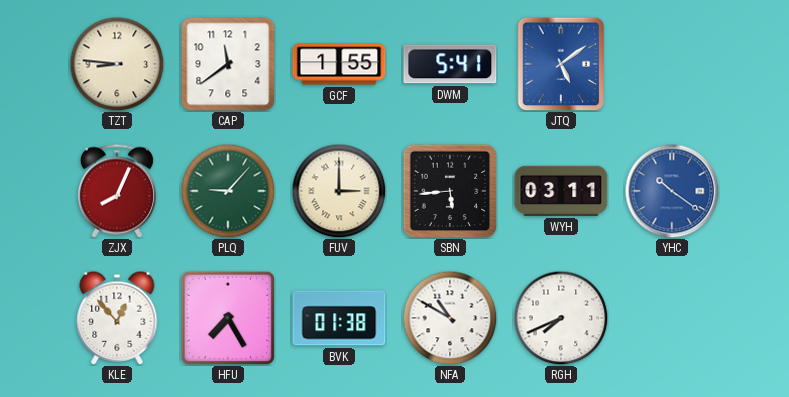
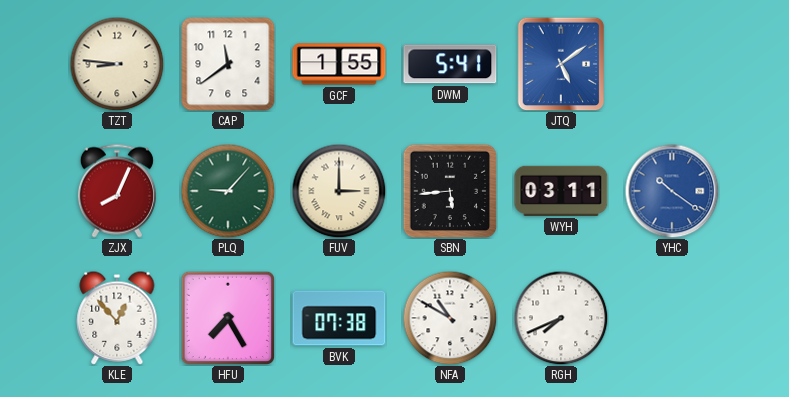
BVK: 01:38 -> 07:38
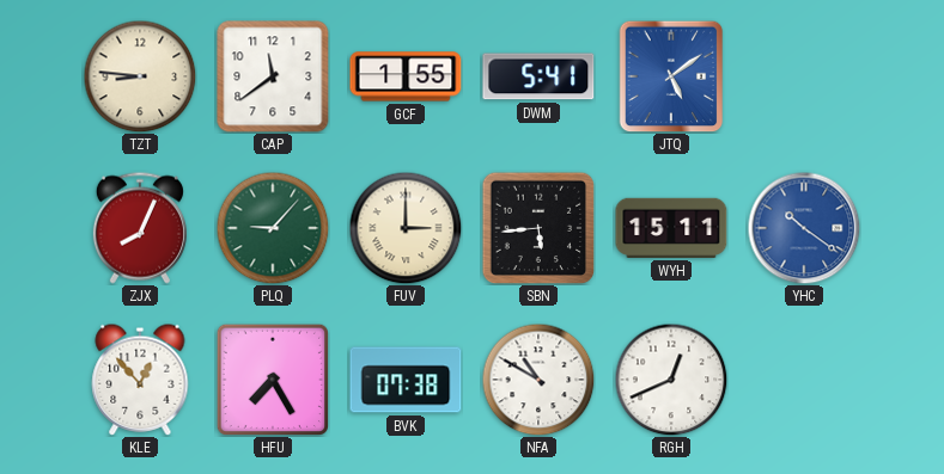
WYH: 03:11 -> 15:11
RGH: 7:41 -> 12:41
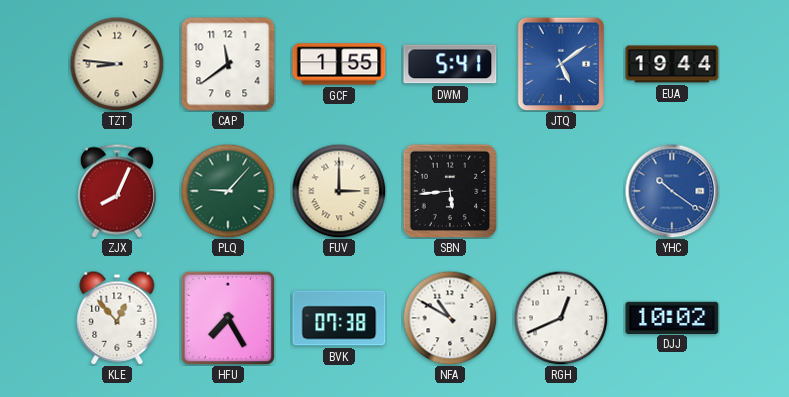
EUA: none -> 19:44
WYH: 15:11 -> none
DJJ: none -> 10:02
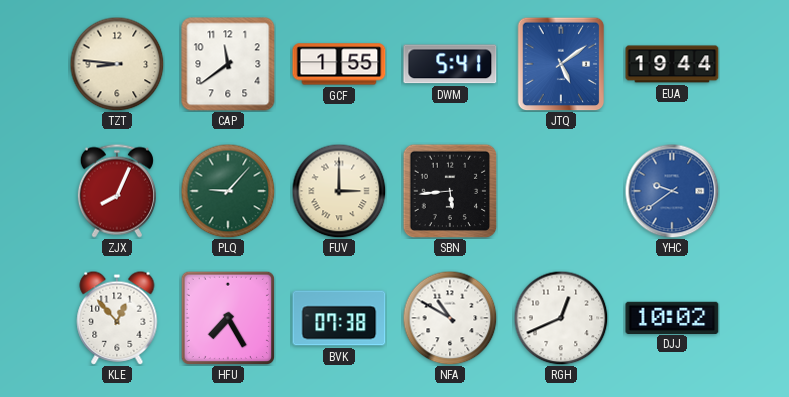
YHC: 10:21 -> 9:39
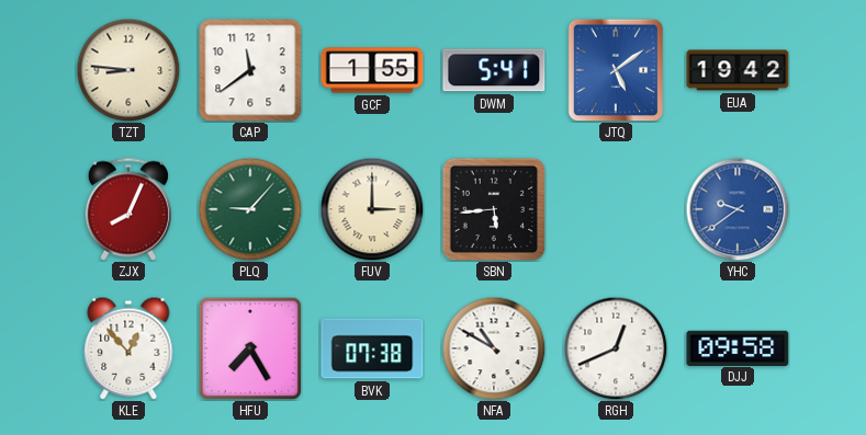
EUA: 19:44 -> 19:42
DJJ: 10:02 -> 09:58
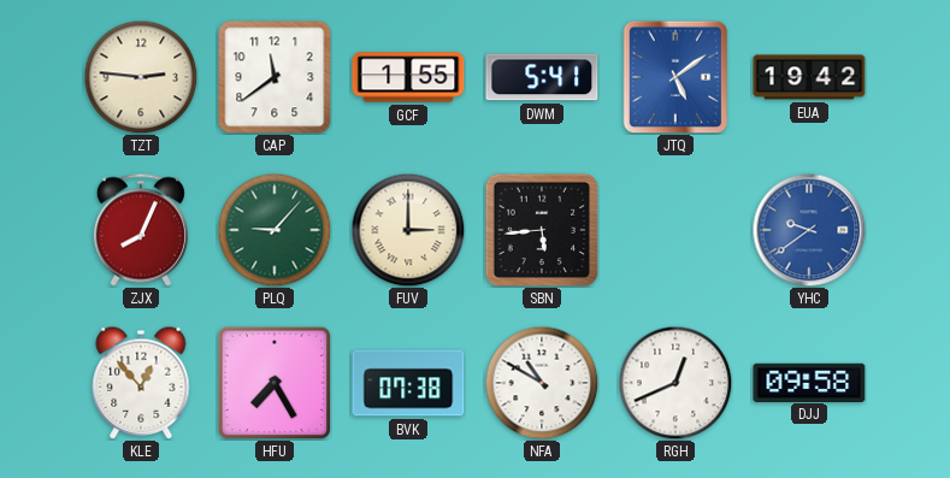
TZT: 8:46 -> 2:46
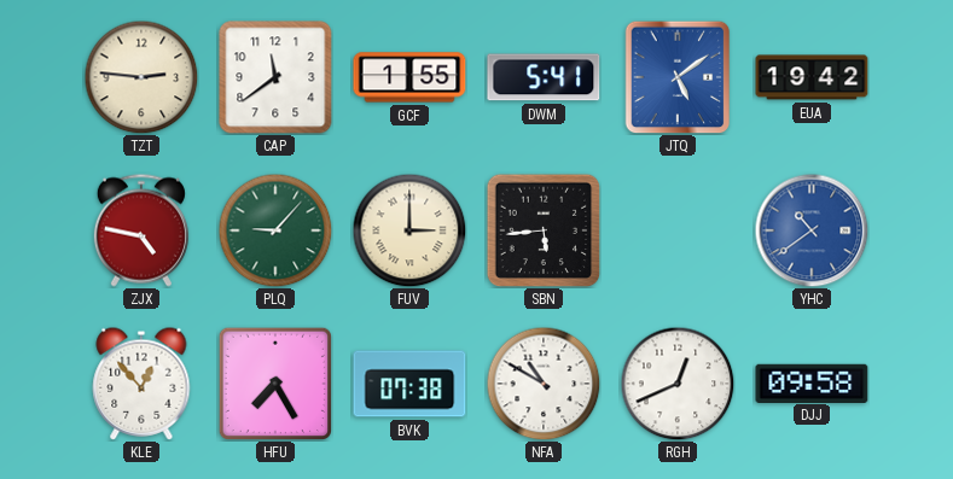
ZJX: 8:04 -> 4:47
YHC: 9:39 -> 10:39
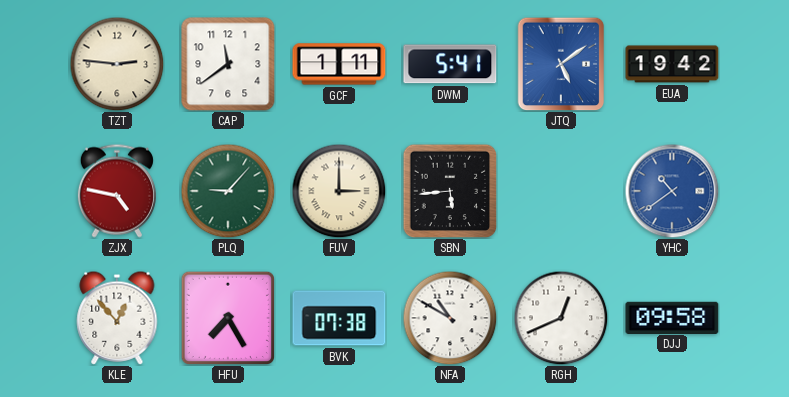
GCF: 1:55 -> 1:11
